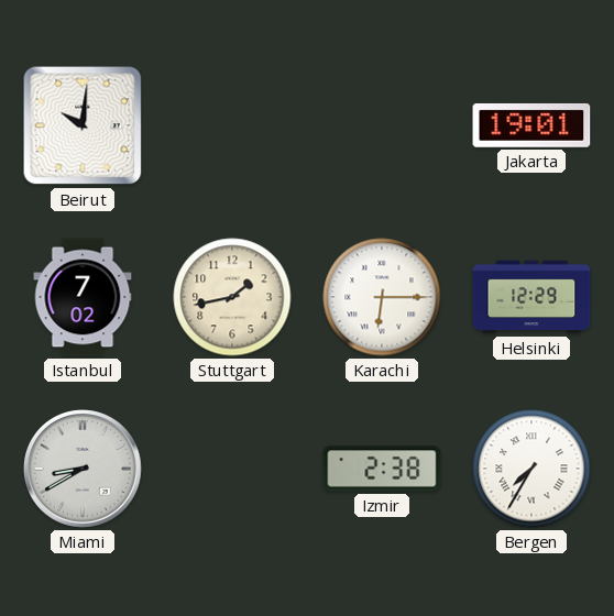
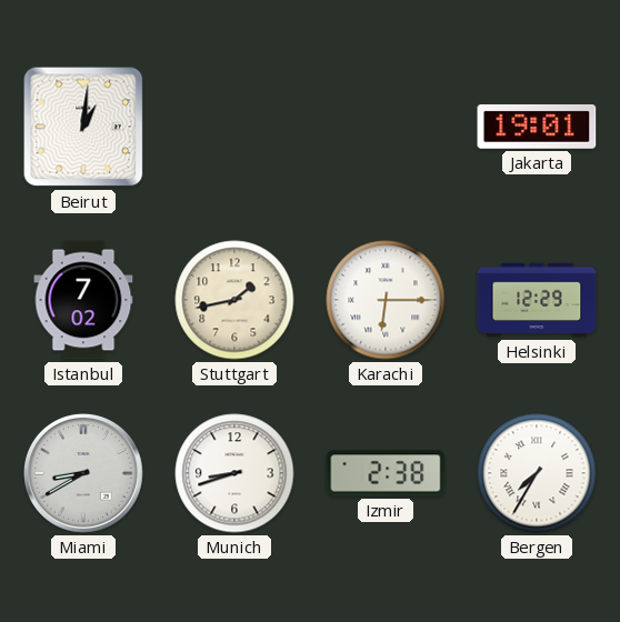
Beirut: 10:01 -> 1:01
Munich: none -> 8:42
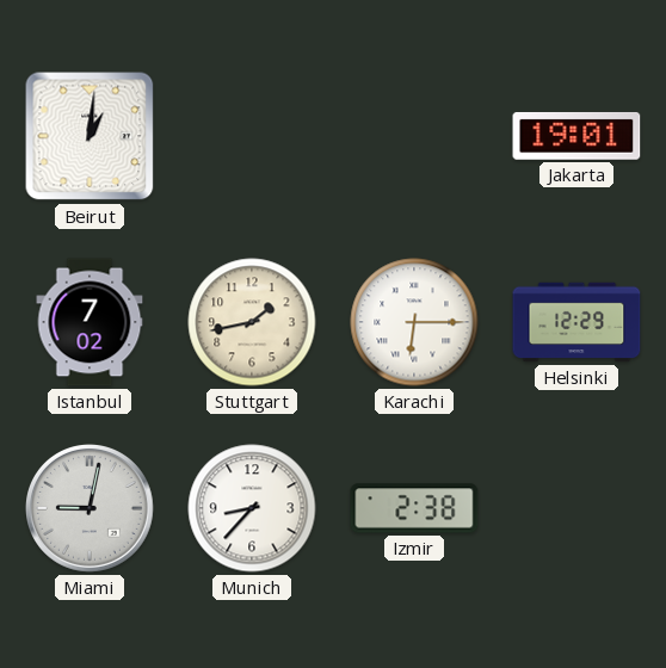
Miami: 8:40 -> 9:02
Munich: 8:42 -> 8:37
Bergen: 7:35 -> none
